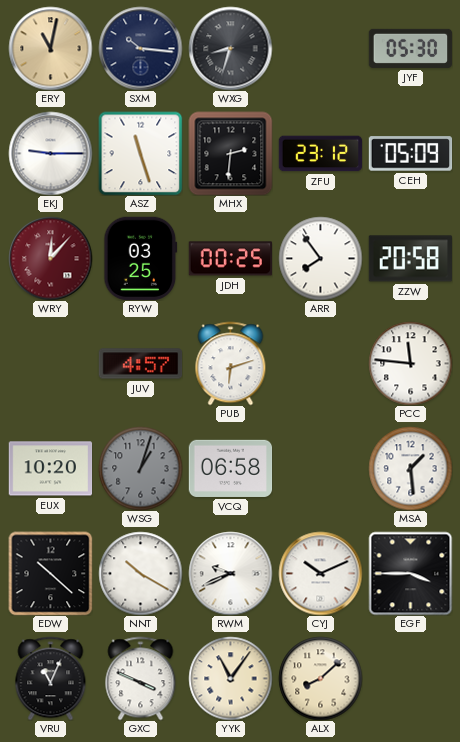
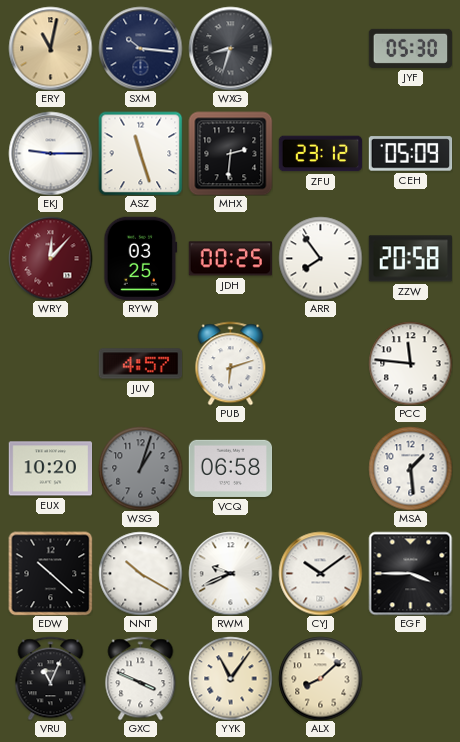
CYJ: 10:11 -> 10:09
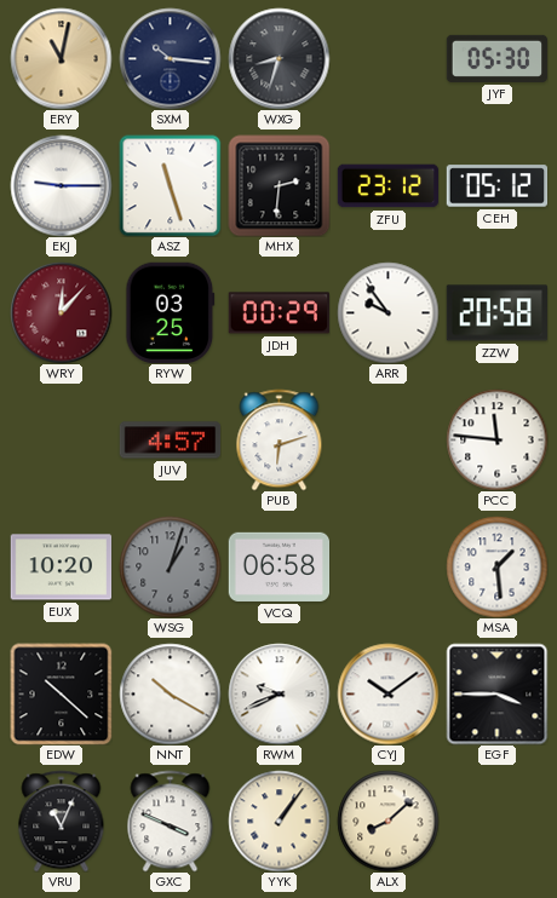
CEH: 05:09 -> 05:12
JDH: 00:25 -> 00:29
ARR: 7:54 -> 9:54
YYK: 11:06 -> 1:06
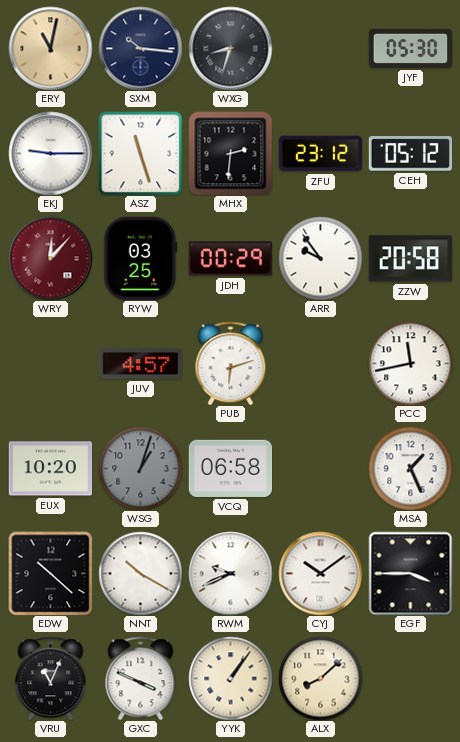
PCC: 11:46 -> 11:43
MSA: 1:29 -> 1:26
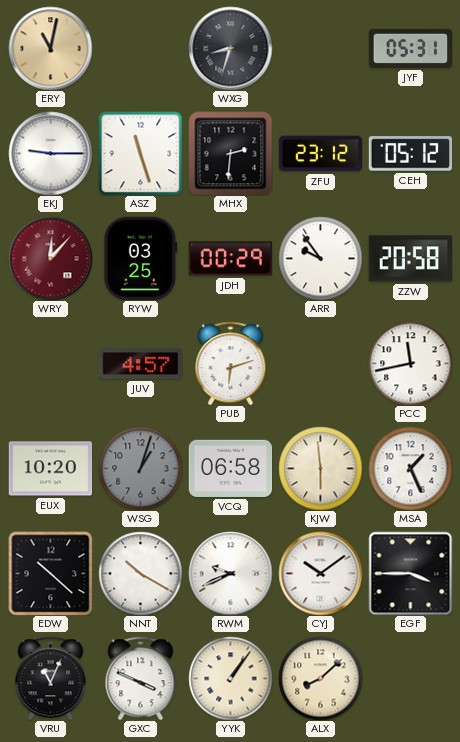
SXM: 10:16 -> none
JYF: 05:30 -> 05:31
KJW: none -> 5:59
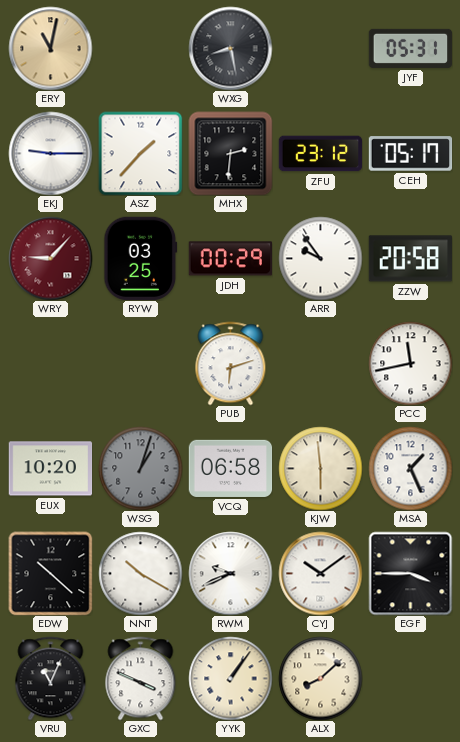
WXG: 8:33 -> 8:28
ASZ: 11:27 -> 1:37
CEH: 05:12 -> 05:17
WRY: 12:07 -> 9:07
JUV: 4:57 -> none
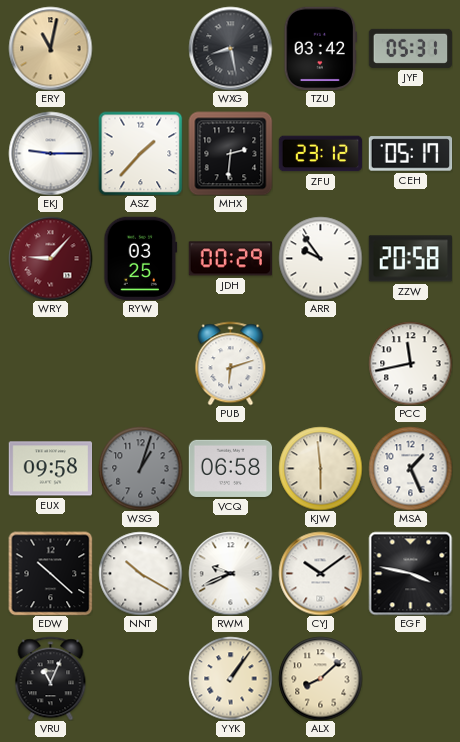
TZU: none -> 03:42
EUX: 10:20 -> 09:58
EGF: 3:45 -> 3:47
GXC: 3:49 -> none
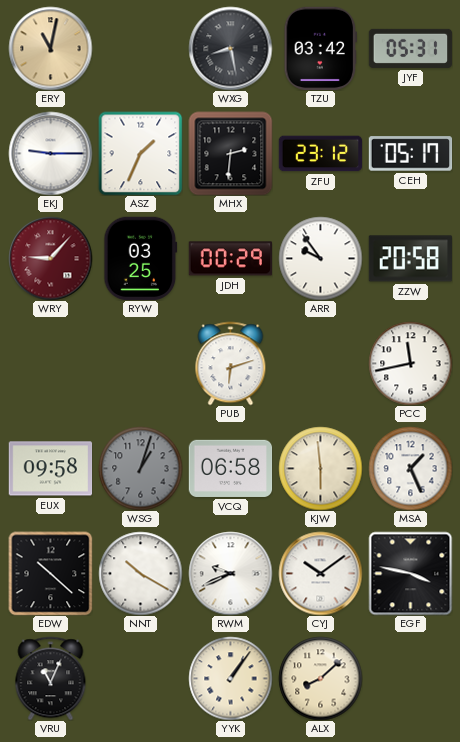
ASZ: 1:37 -> 1:34
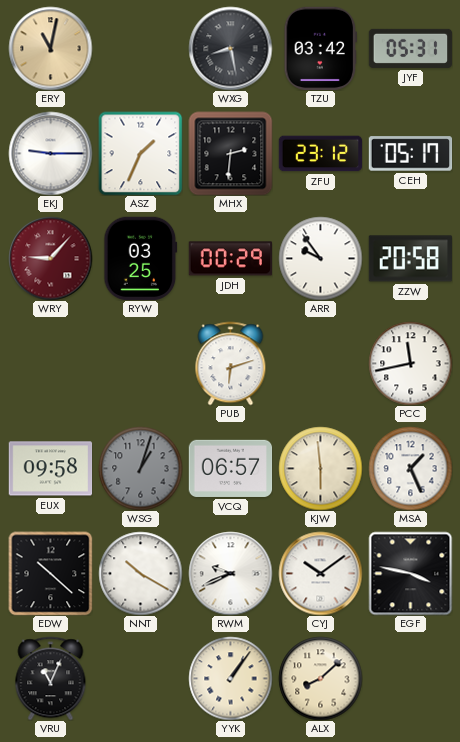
VCQ: 06:58 -> 06:57
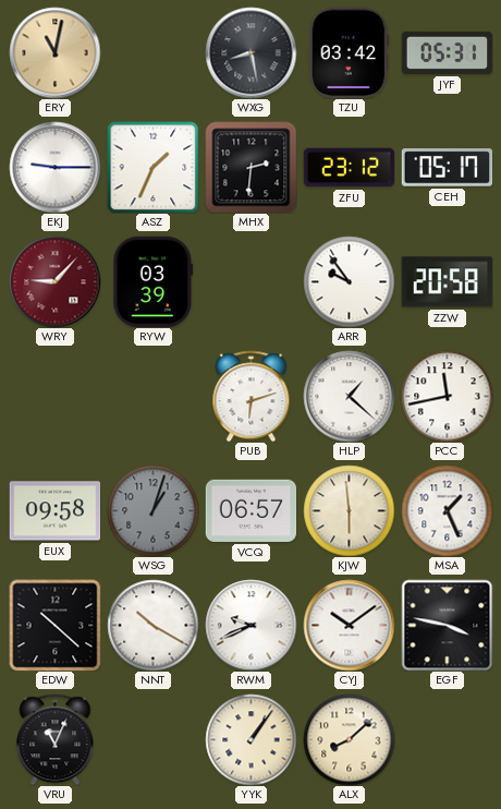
RYW: 03:25 -> 03:39
JDH: 00:29 -> none
HLP: none -> 1:22
